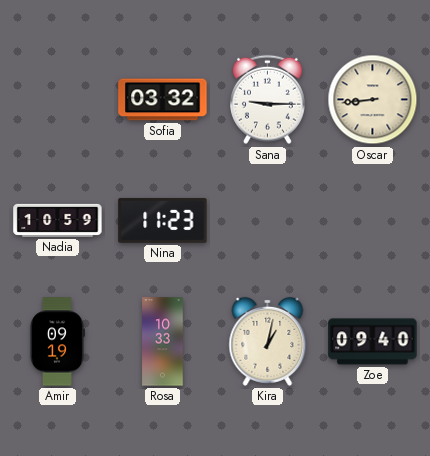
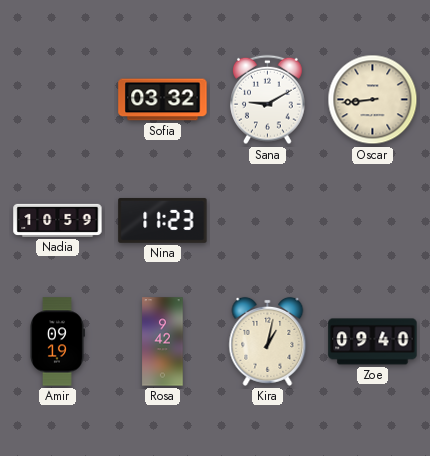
Sana: 9:15 -> 9:10
Rosa: 10:33 -> 9:42
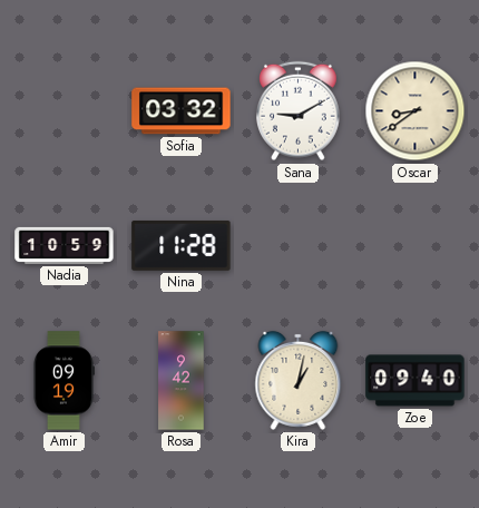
Oscar: 8:44 -> 8:39
Nina: 11:23 -> 11:28
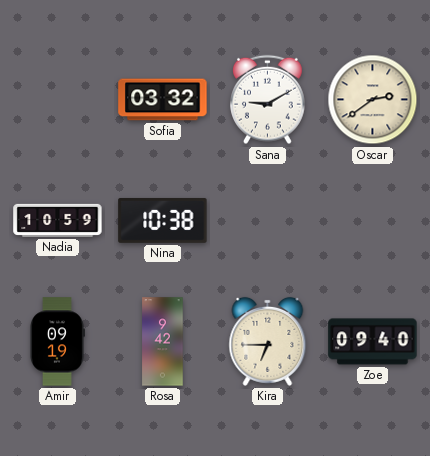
Oscar: 8:39 -> 2:39
Nina: 11:28 -> 10:38
Kira: 1:02 -> 6:45
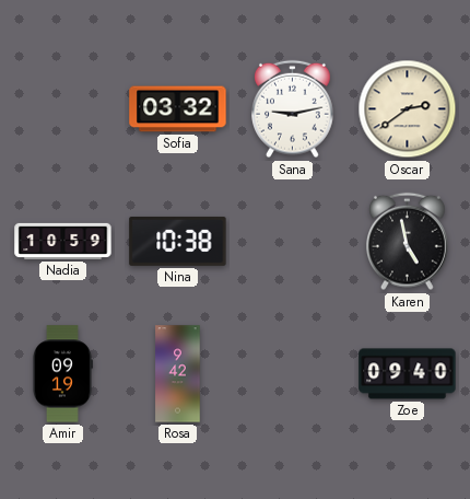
Sana: 9:10 -> 9:13
Karen: none -> 4:58
Kira: 6:45 -> none
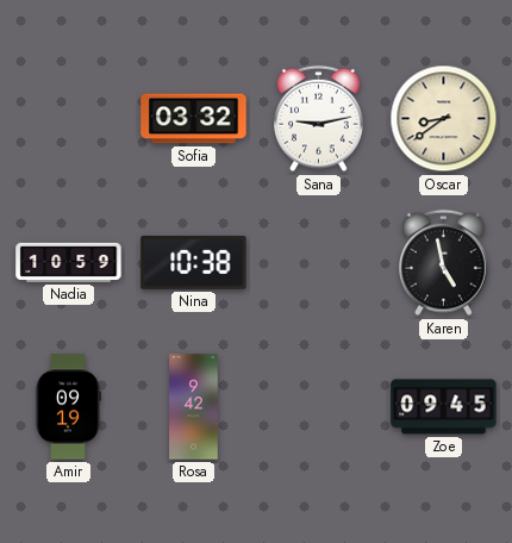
Oscar: 2:39 -> 8:39
Zoe: 09:40 -> 09:45
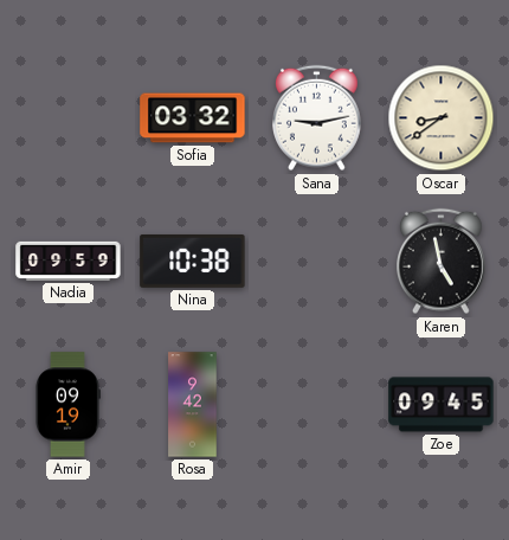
Nadia: 10:59 -> 09:59
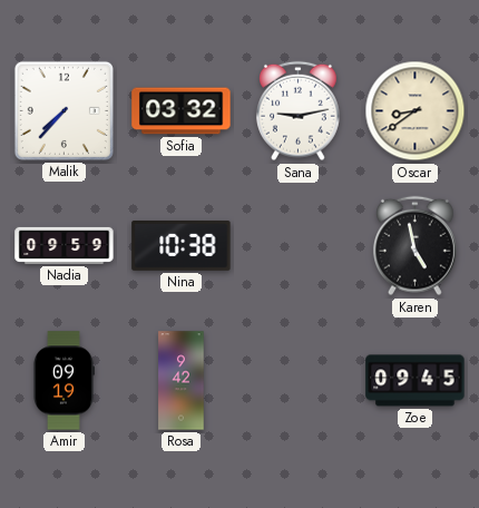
Malik: none -> 7:37
